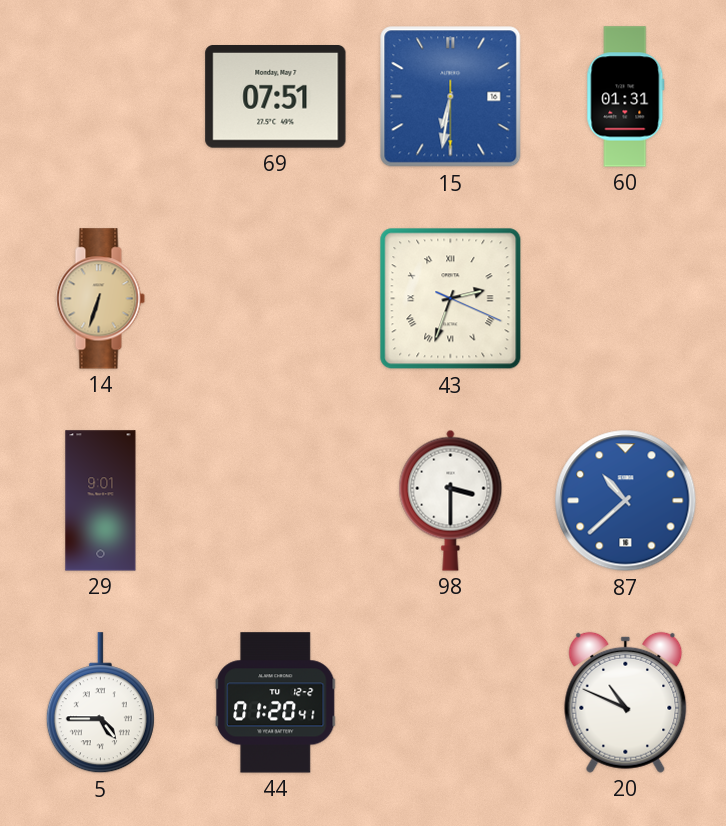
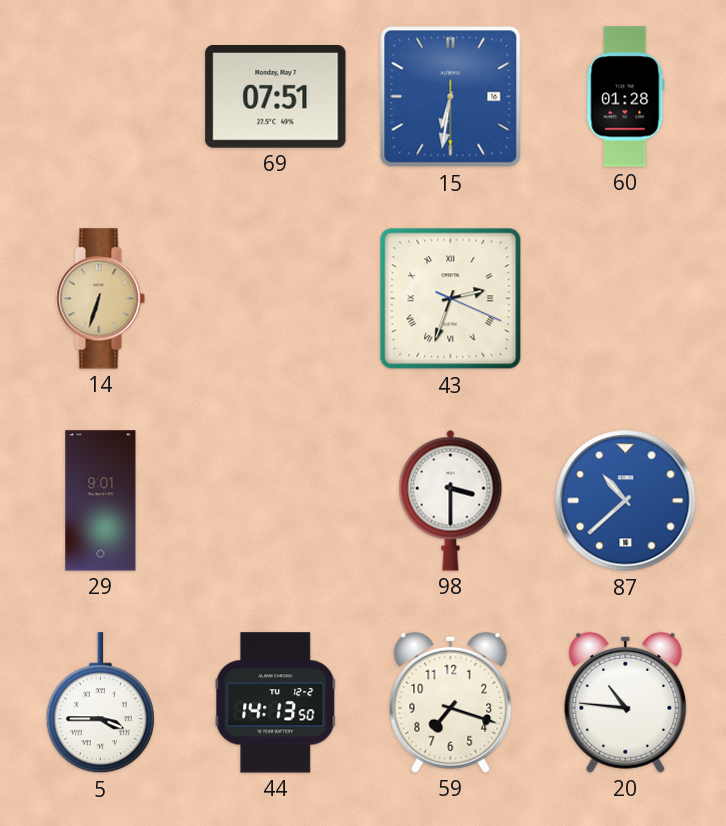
60: 01:31 -> 01:28
5: 4:45 -> 3:45
44: 01:20 -> 14:13
59: none -> 7:18
20: 10:49 -> 10:46
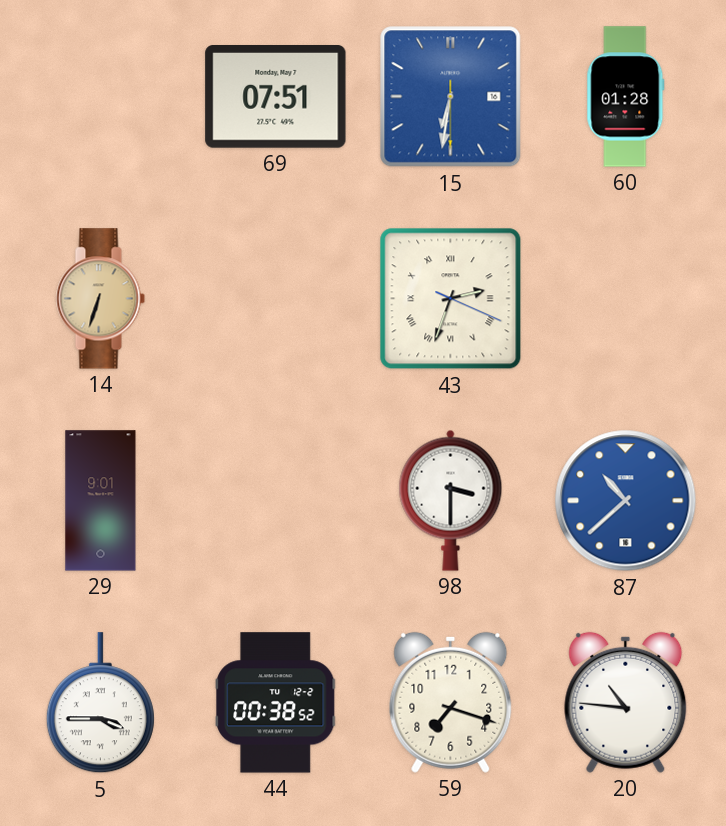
44: 14:13 -> 00:38
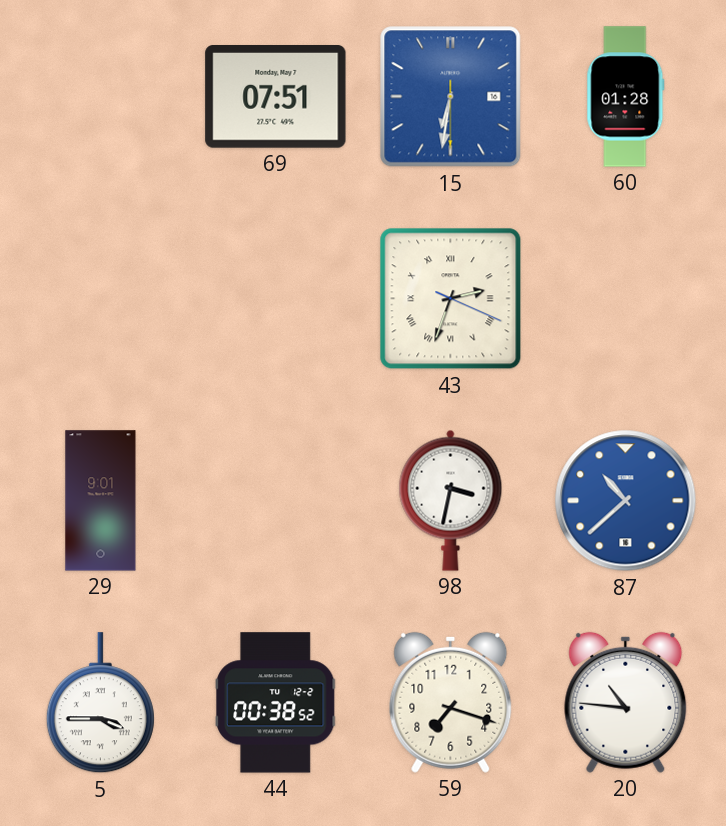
14: 6:33 -> none
98: 3:30 -> 3:32
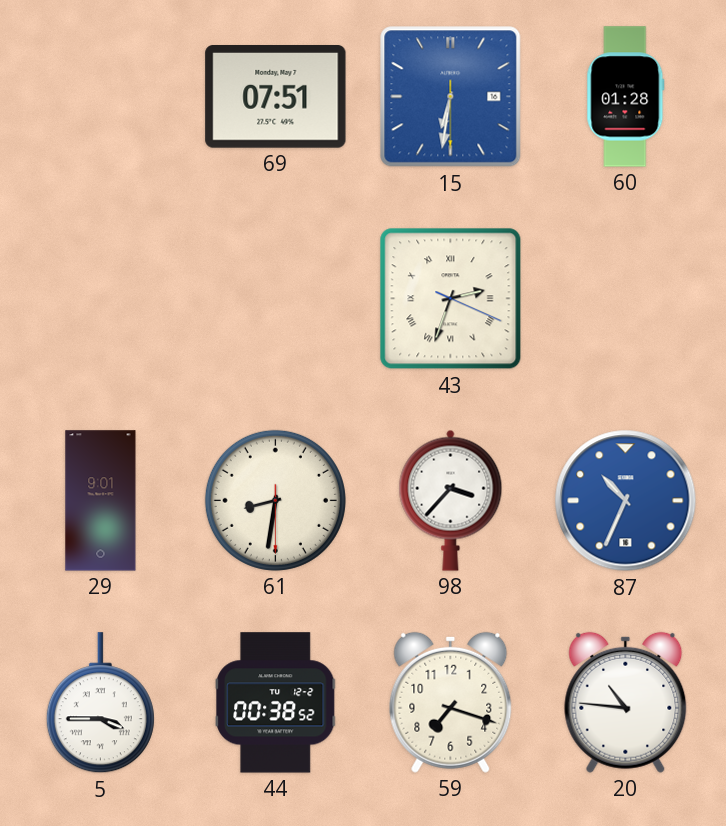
61: none -> 8:31
98: 3:32 -> 3:37
87: 10:38 -> 10:34
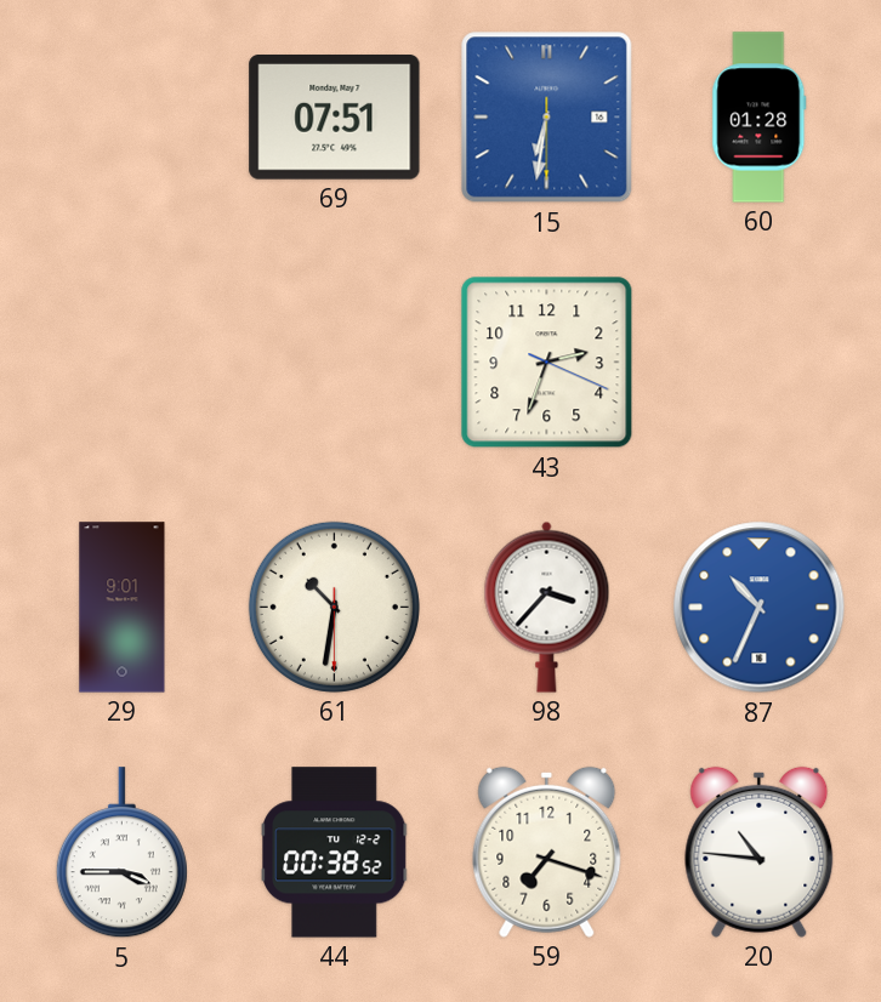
43 numerals: Roman -> Arabic
61: 8:31 -> 10:31
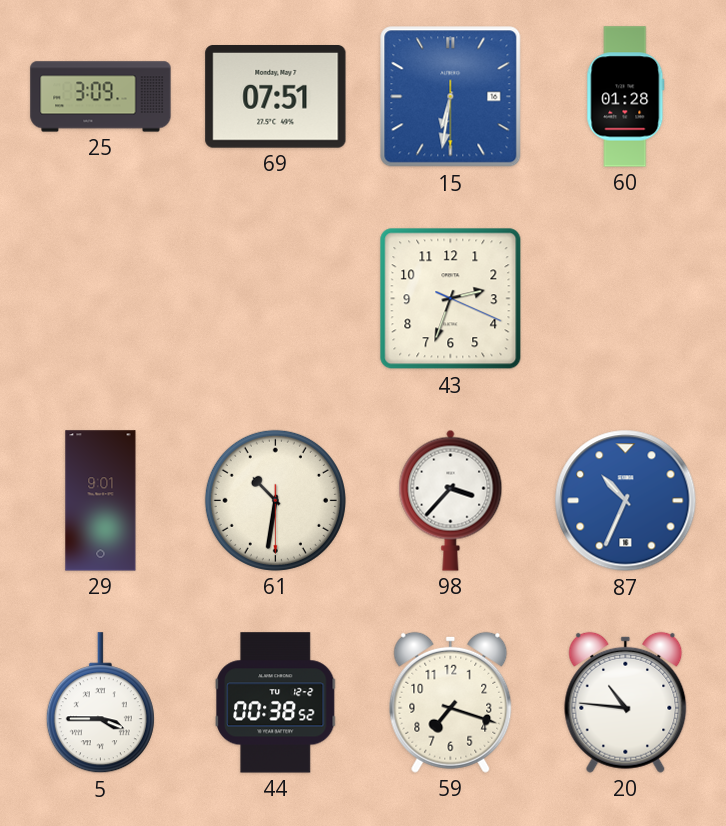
25: none -> 3:09
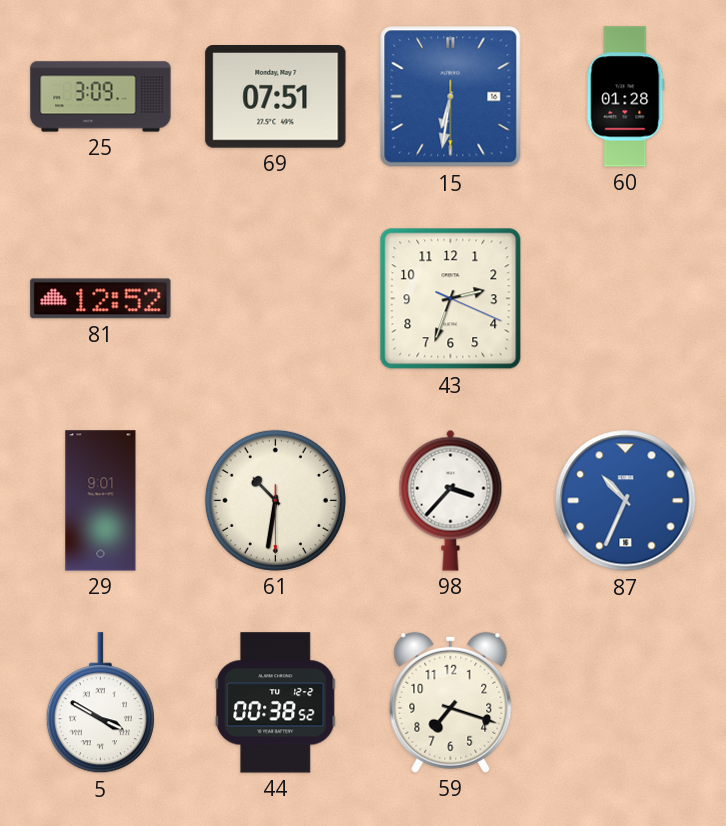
81: none -> 12:52
5: 3:45 -> 3:50
20: 10:46 -> none
